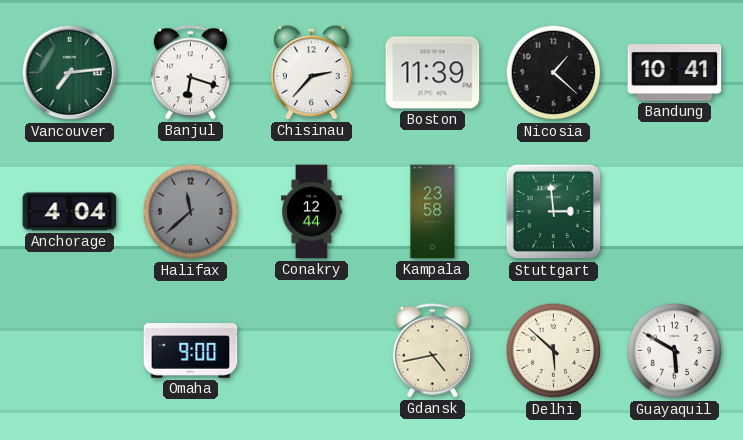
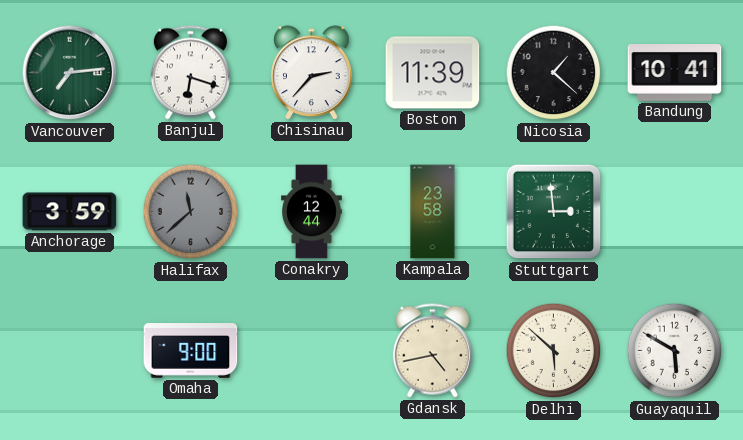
Anchorage: 4:04 -> 3:59
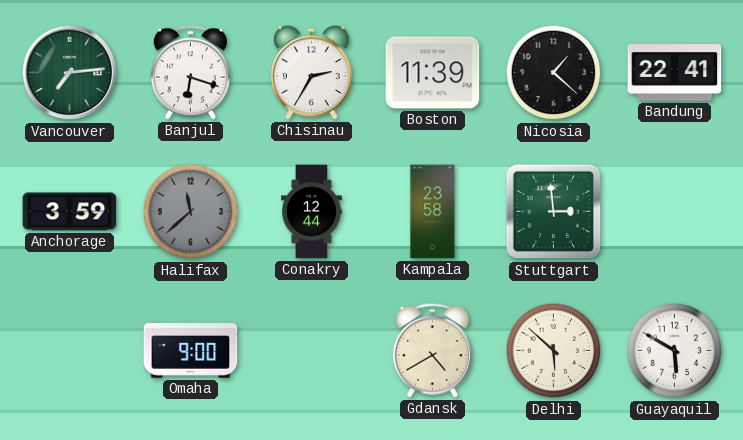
Chisinau: 2:37 -> 2:35
Bandung: 10:41 -> 22:41
Gdansk: 4:43 -> 4:40
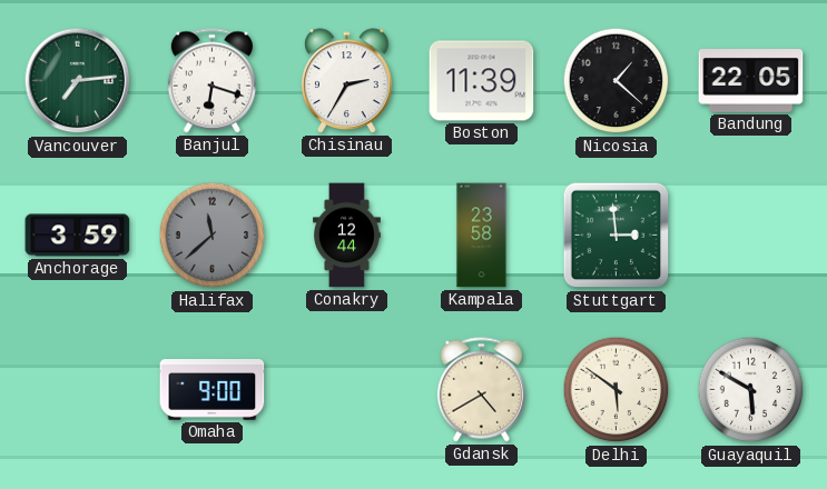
Bandung: 22:41 -> 22:05
Delhi: 5:52 -> 5:51
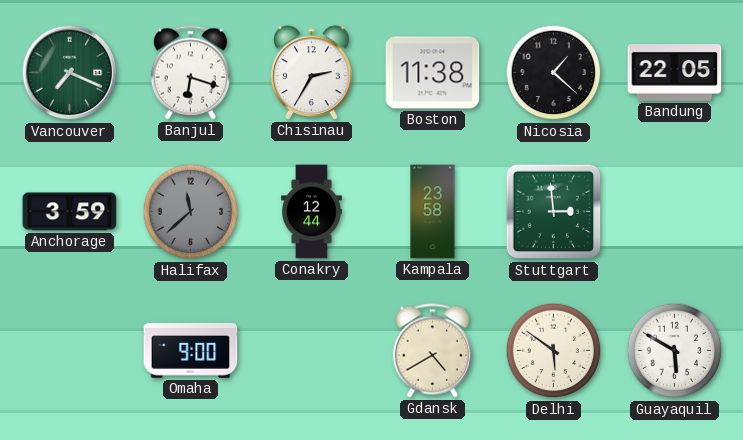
Vancouver: 7:14 -> 7:19
Boston: 11:39 -> 11:38
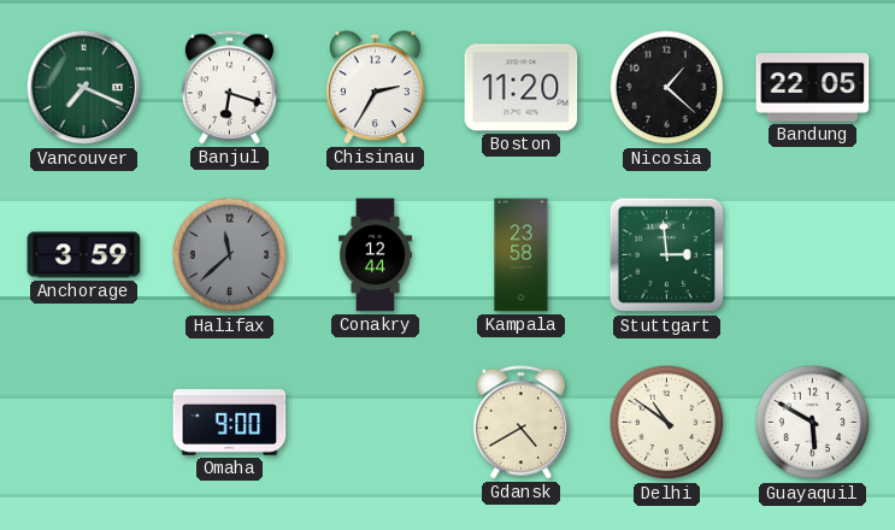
Boston: 11:38 -> 11:20
Delhi: 5:51 -> 10:51
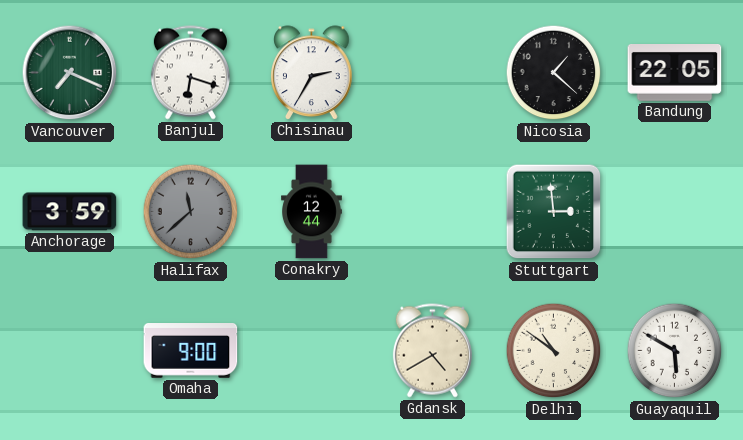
Boston: 11:20 -> none
Kampala: 23:58 -> none
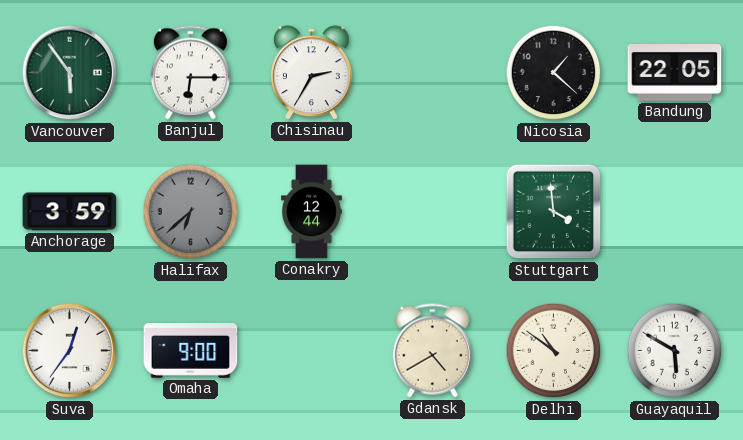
Vancouver: 7:19 -> 5:54
Banjul: 6:18 -> 6:15
Halifax: 11:38 -> 6:38
Stuttgart: 2:59 -> 3:59
Suva: none -> 12:36
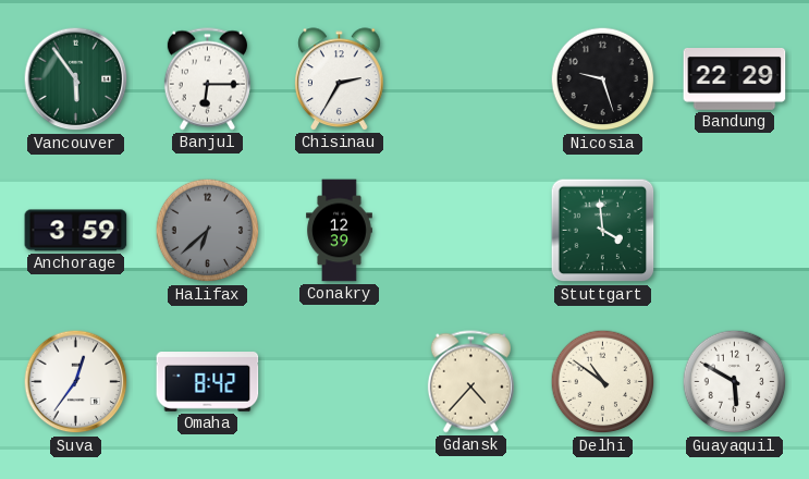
Nicosia: 1:22 -> 9:27
Bandung: 22:05 -> 22:29
Conakry: 12:44 -> 12:39
Omaha: 9:00 -> 8:42
Gdansk: 4:40 -> 4:37
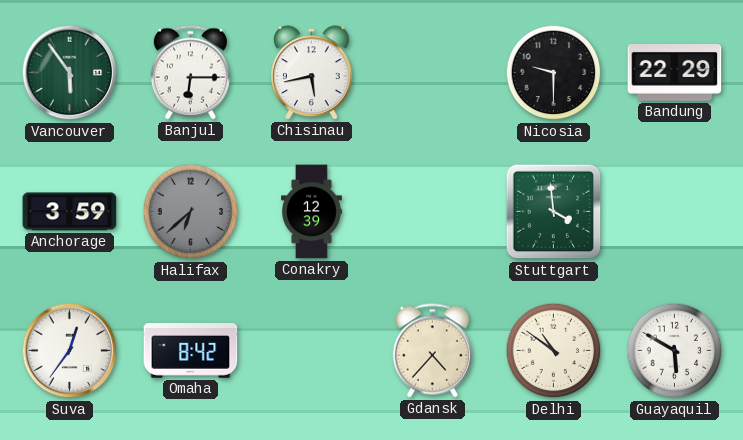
Chisinau: 2:35 -> 5:43
Nicosia: 9:27 -> 9:30
